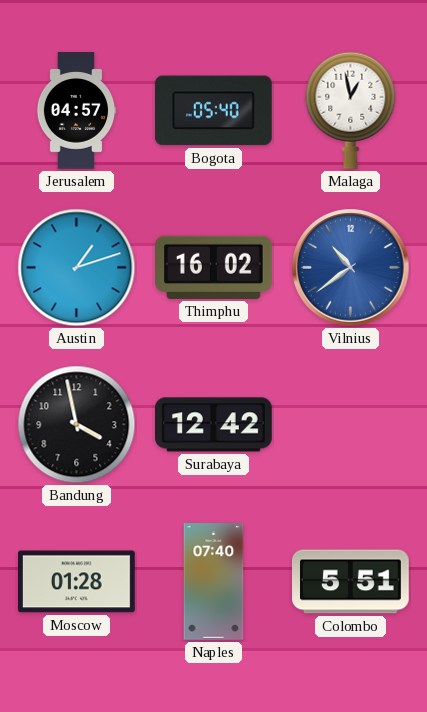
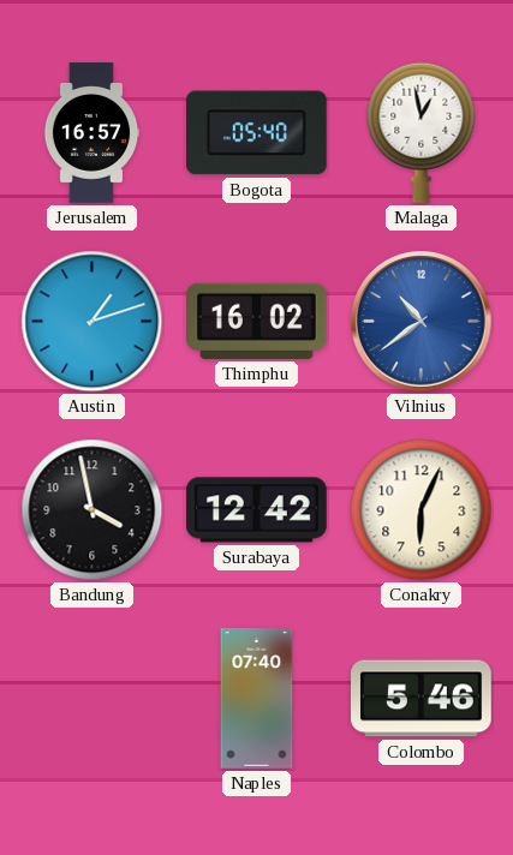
Jerusalem: 04:57 -> 16:57
Conakry: none -> 6:04
Moscow: 01:28 -> none
Colombo: 5:51 -> 5:46
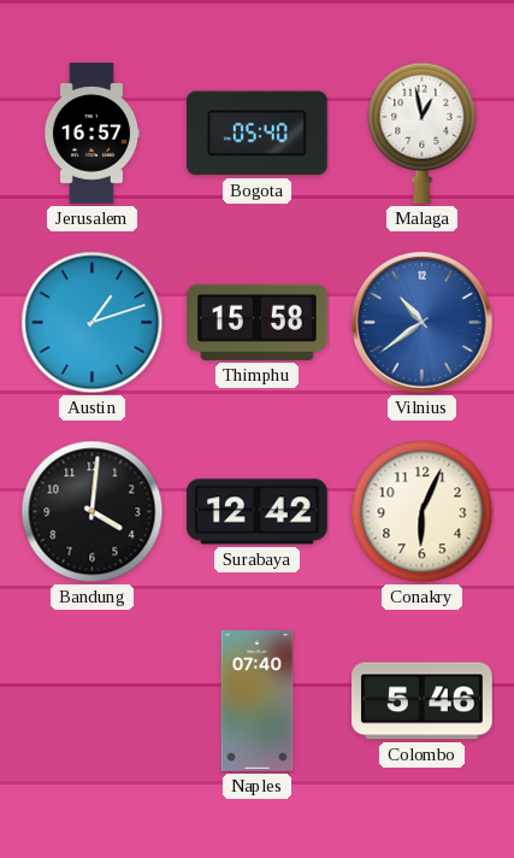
Thimphu: 16:02 -> 15:58
Bandung: 3:58 -> 4:01
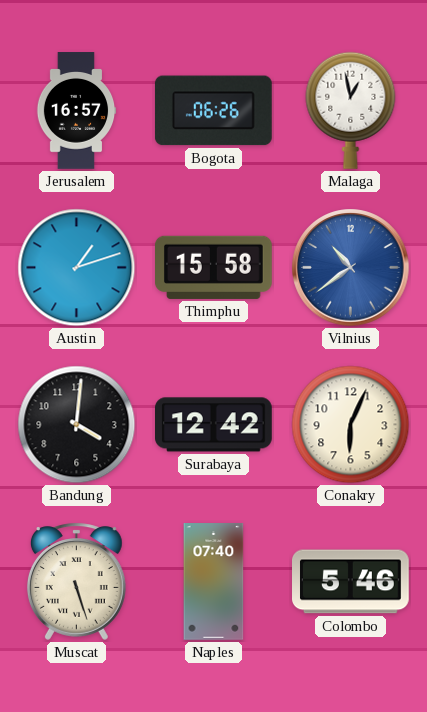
Bogota: 05:40 -> 06:26
Muscat: none -> 5:27
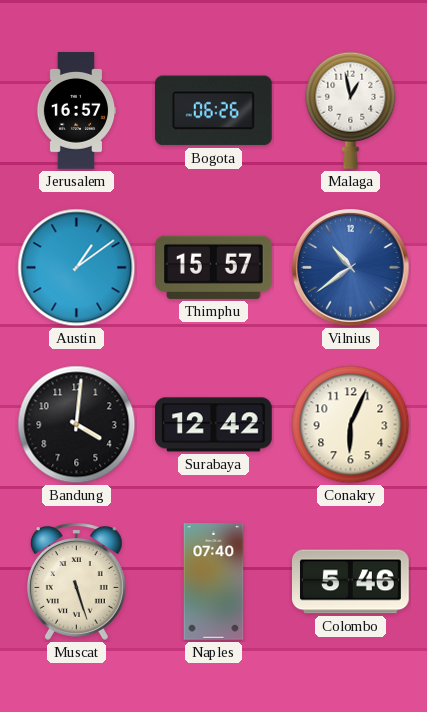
Austin: 1:12 -> 1:09
Thimphu: 15:58 -> 15:57
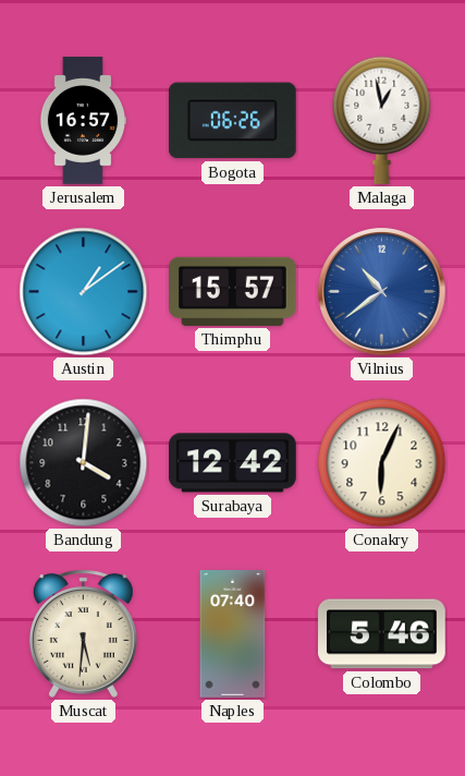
Muscat: 5:27 -> 5:31
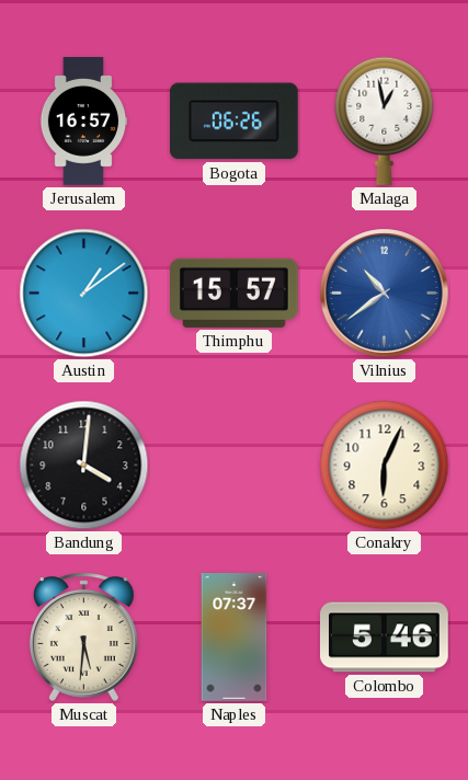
Surabaya: 12:42 -> none
Naples: 07:40 -> 07:37
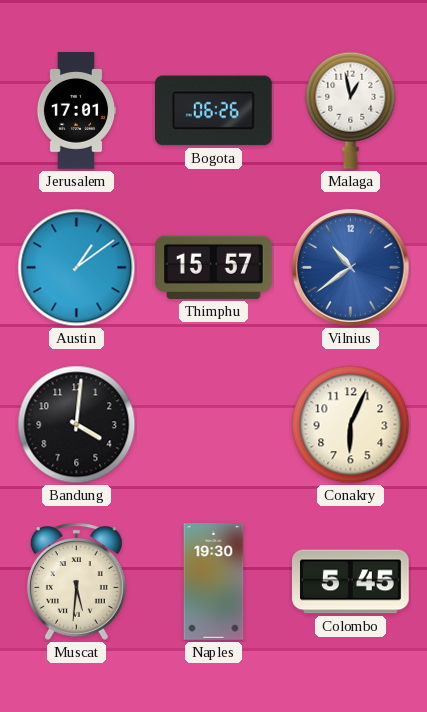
Jerusalem: 16:57 -> 17:01
Naples: 07:37 -> 19:30
Colombo: 5:46 -> 5:45
